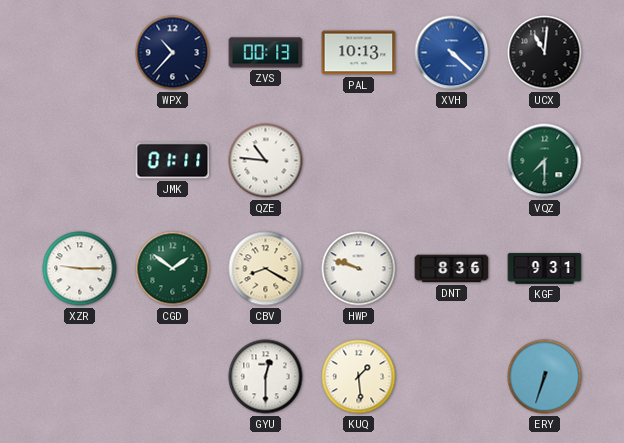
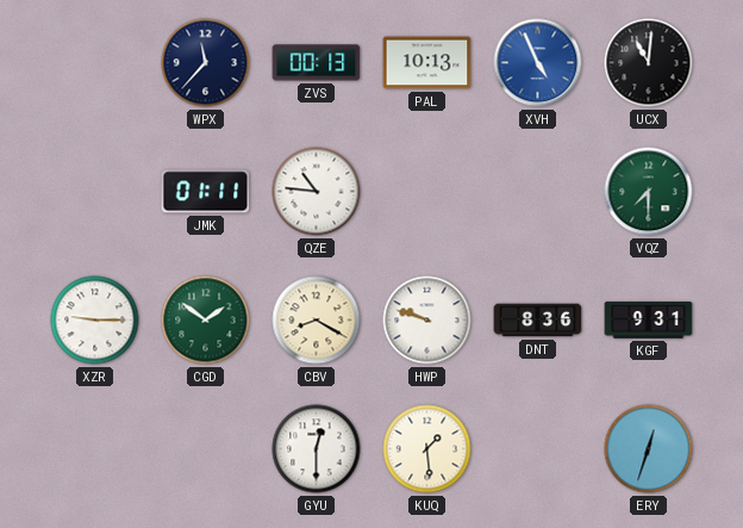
WPX: 10:37 -> 11:37
XVH: 4:22 -> 4:56
ERY: 6:33 -> 12:33
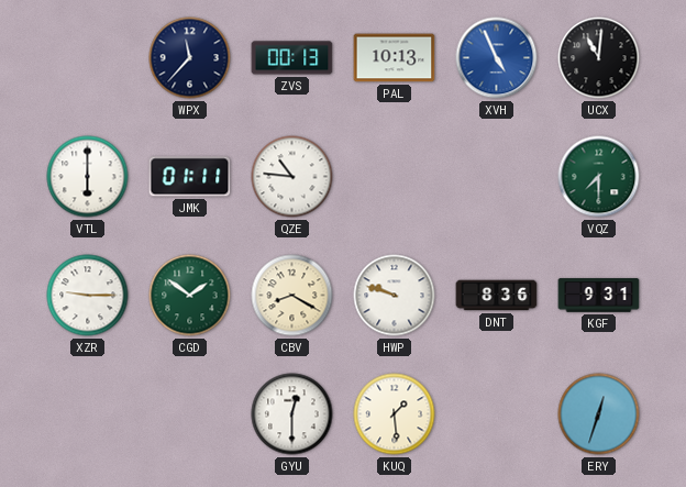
VTL: none -> 6:00
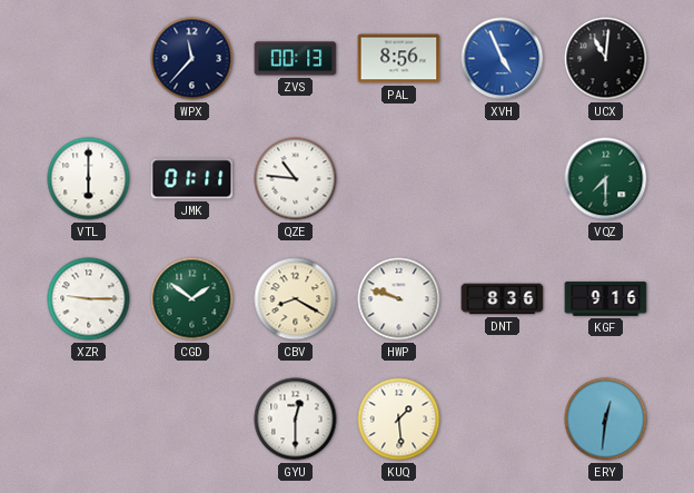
PAL: 10:13 -> 8:56
KGF: 9:31 -> 9:16
ERY: 12:33 -> 12:31
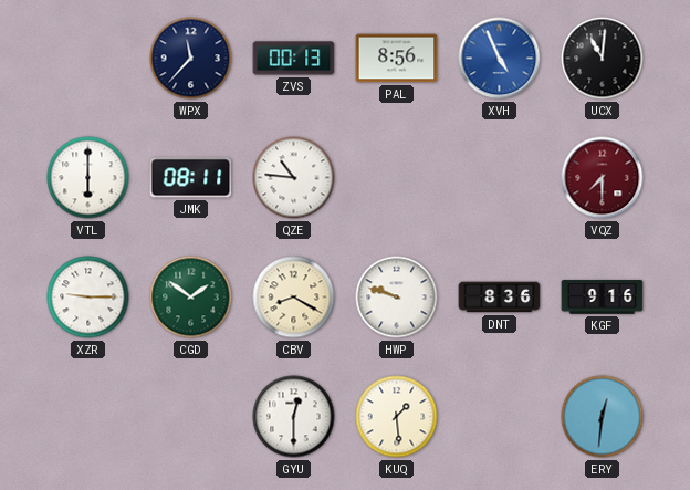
JMK: 01:11 -> 08:11
VQZ dial: green -> burgundy
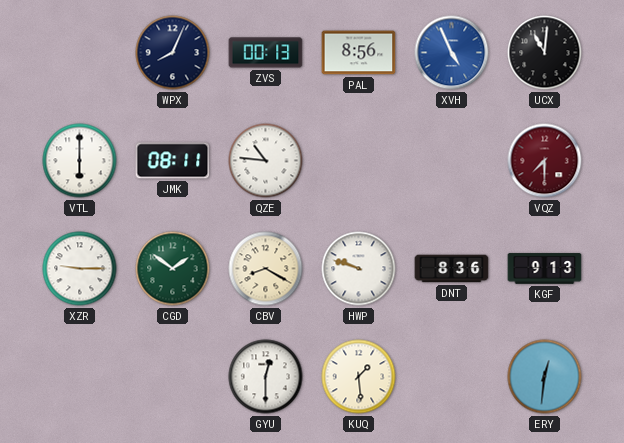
WPX: 11:37 -> 8:04
KGF: 9:16 -> 9:13
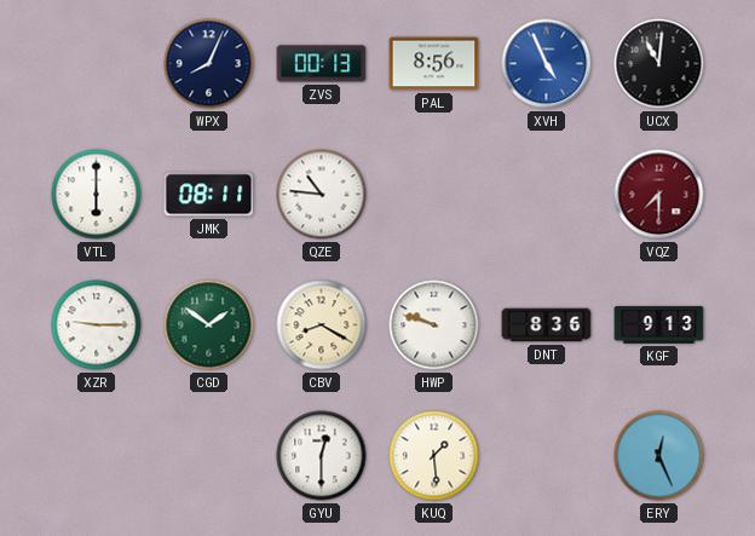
ERY: 12:31 -> 12:26
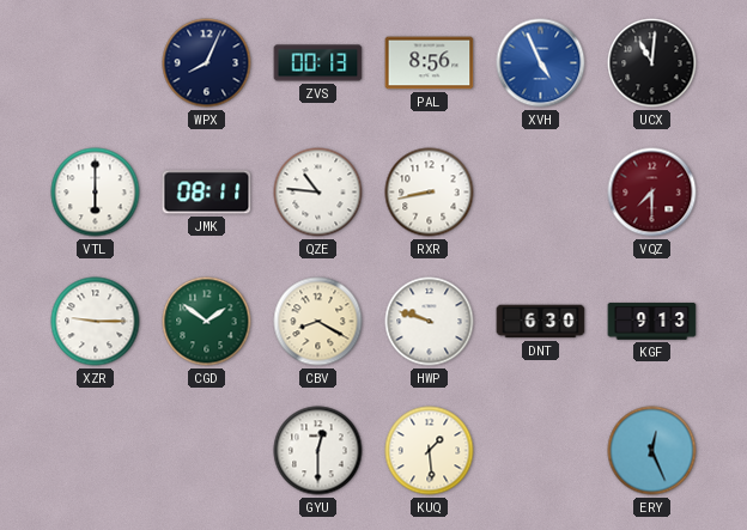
RXR: none -> 8:43
DNT: 8:36 -> 6:30
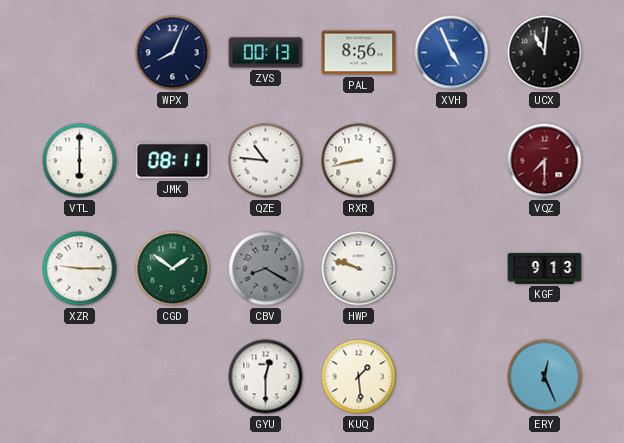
CBV dial: cream -> grey
DNT: 6:30 -> none
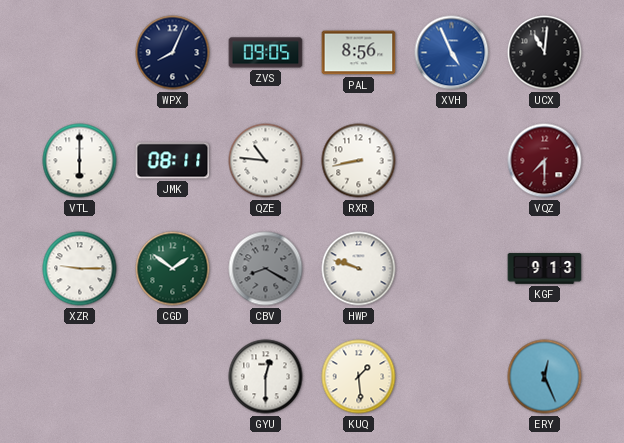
ZVS: 00:13 -> 09:05
